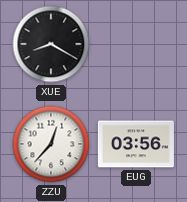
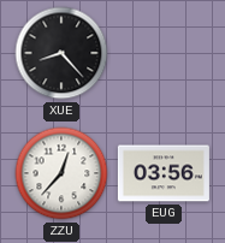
XUE: 8:20 -> 8:23
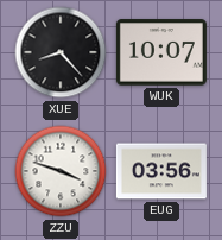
WUK: none -> 10:07
ZZU: 12:37 -> 3:48
